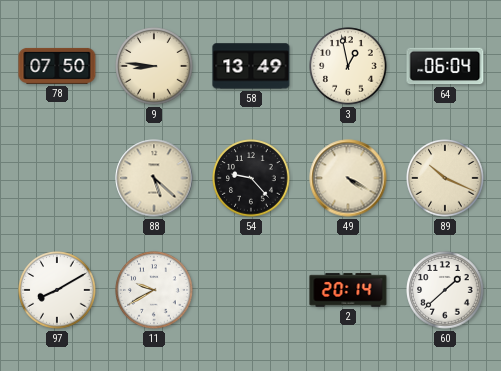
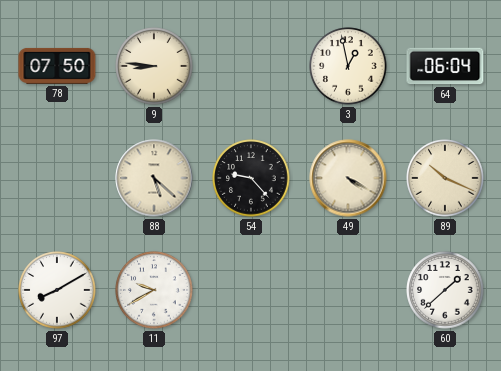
58: 13:49 -> none
2: 20:14 -> none
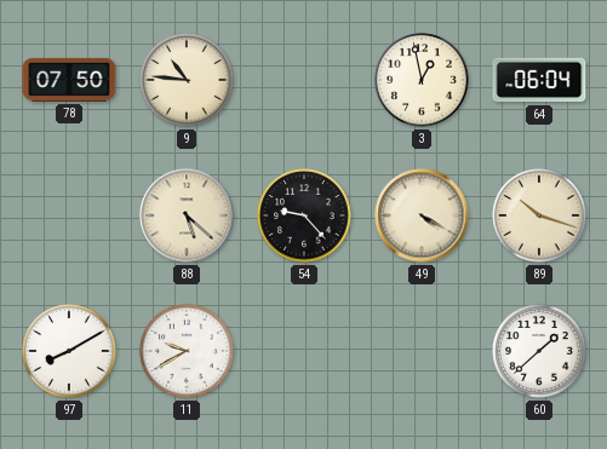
9: 8:46 -> 10:46
89: 10:19 -> 10:18
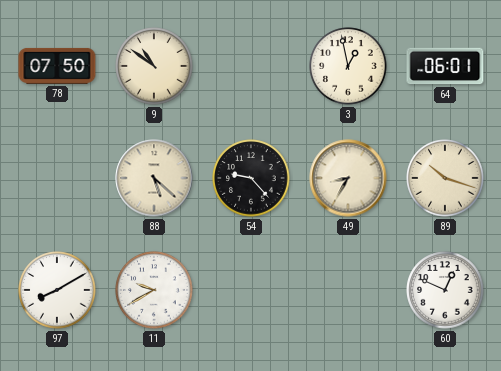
9: 10:46 -> 10:51
64: 06:04 -> 06:01
49: 4:20 -> 8:35
60: 1:38 -> 12:49
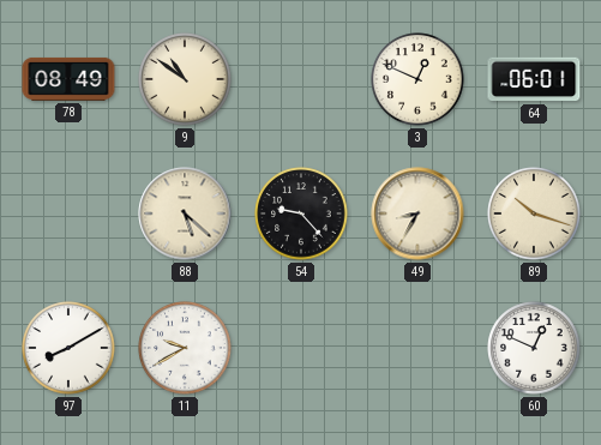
78: 07:50 -> 08:49
3: 12:58 -> 12:49
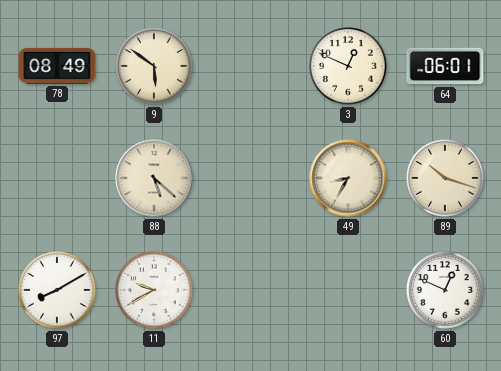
9: 10:51 -> 5:51
54: 9:23 -> none
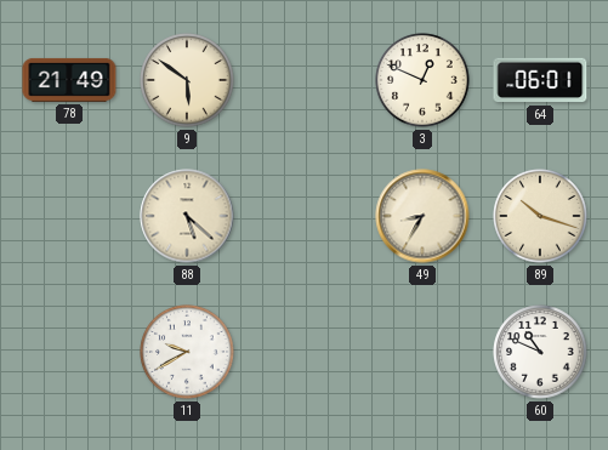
78: 08:49 -> 21:49
97: 8:10 -> none
60: 12:49 -> 10:49
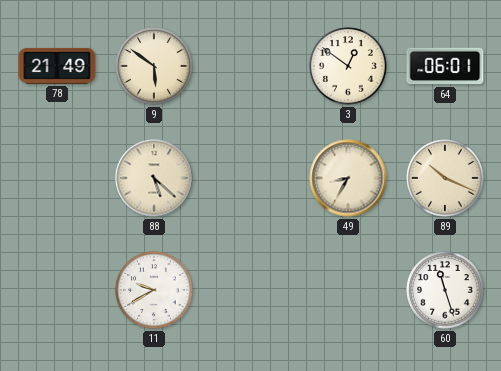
3: 12:49 -> 12:51
89: 10:18 -> 10:19
60: 10:49 -> 11:27
